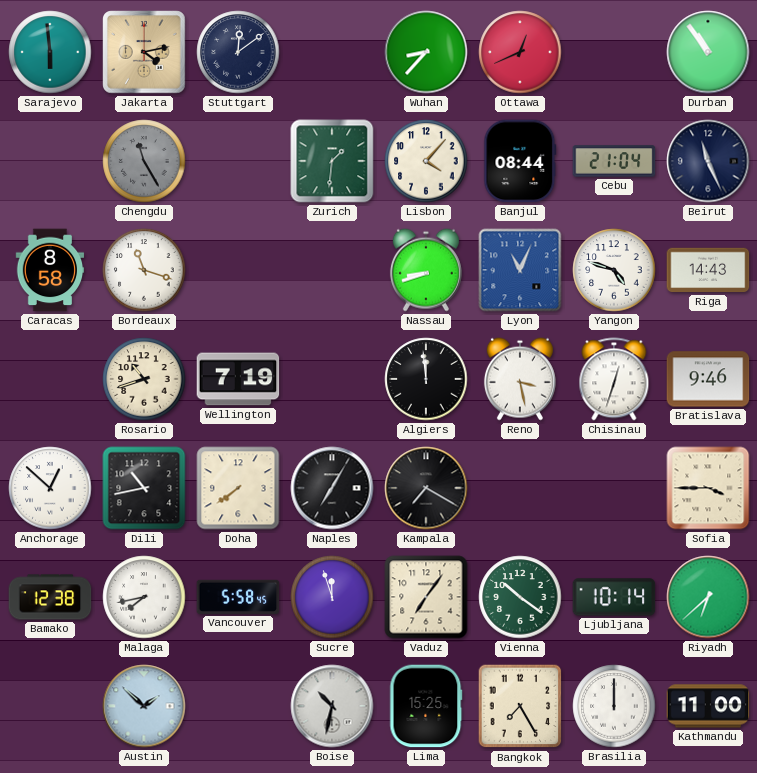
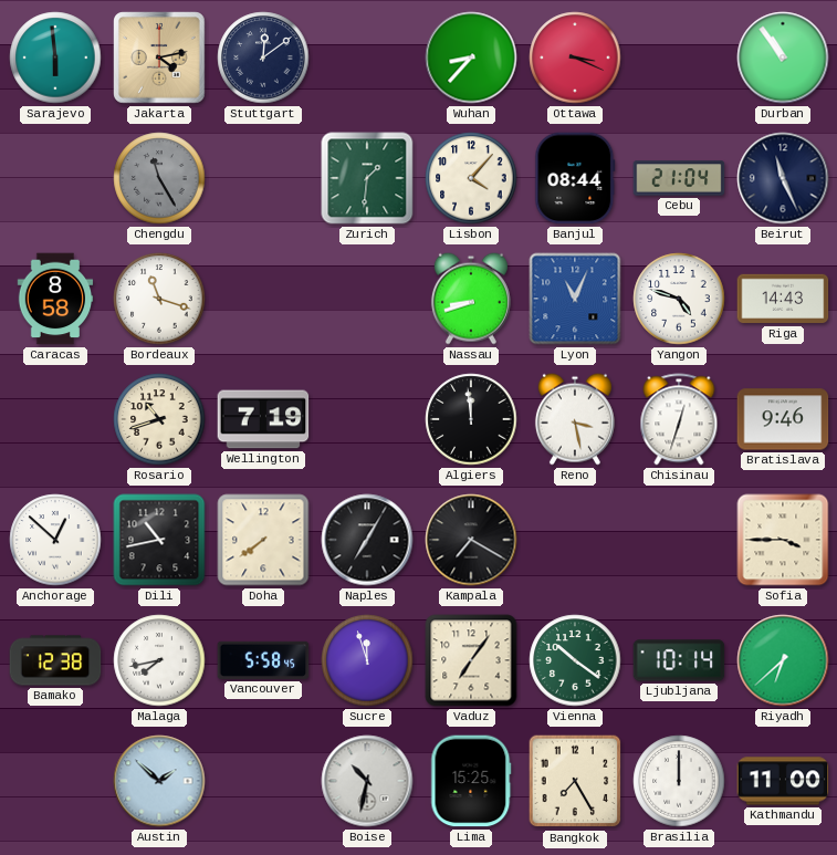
Ottawa: 12:41 -> 3:19
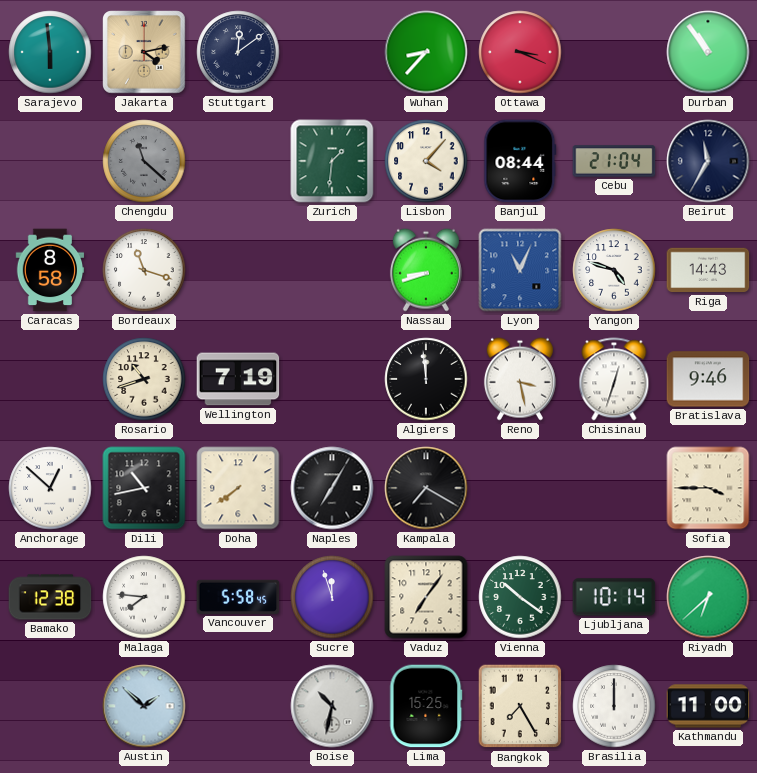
Chengdu: 11:25 -> 11:22
Beirut: 11:26 -> 11:35
Malaga: 7:43 -> 7:46
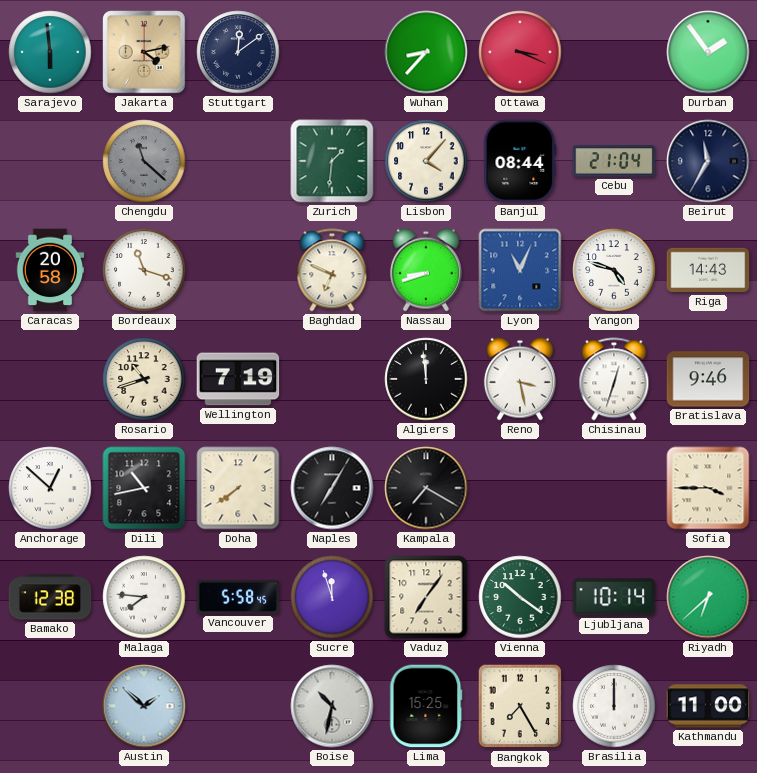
Durban: 10:54 -> 1:54
Caracas: 8:58 -> 20:58
Baghdad: none -> 6:49
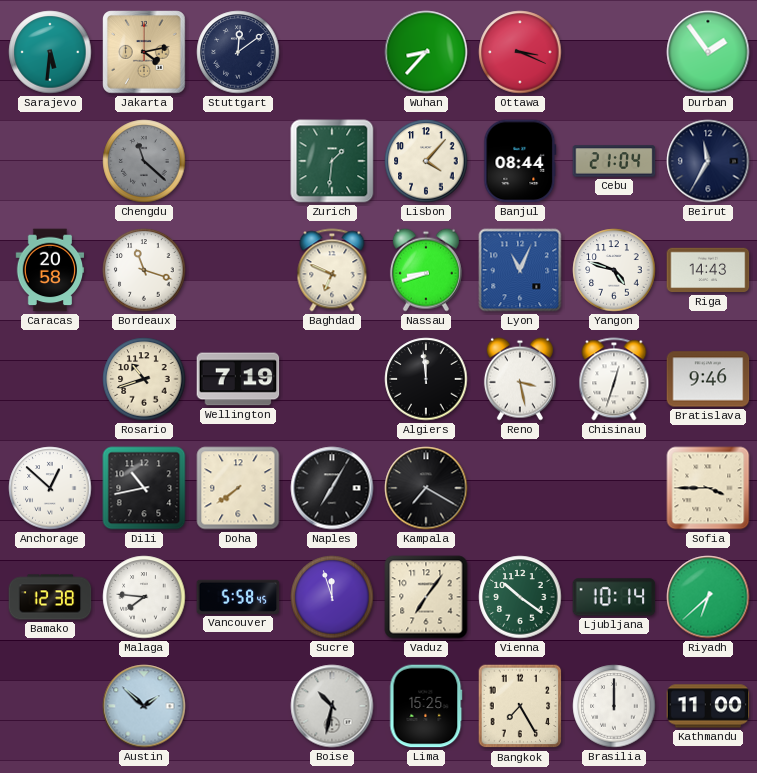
Sarajevo: 5:59 -> 5:31
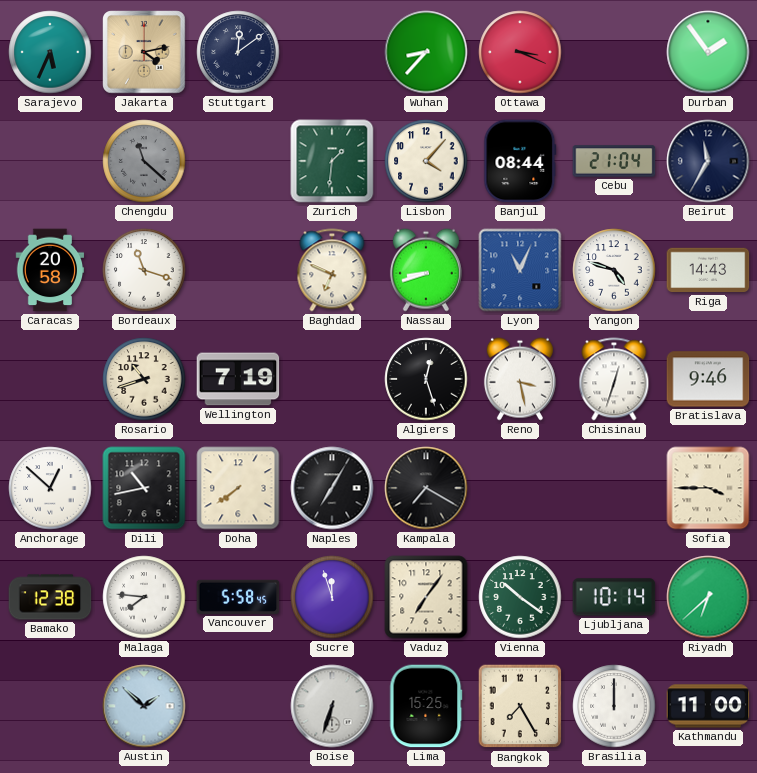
Sarajevo: 5:31 -> 5:34
Algiers: 11:59 -> 12:27
Boise: 10:32 -> 6:33
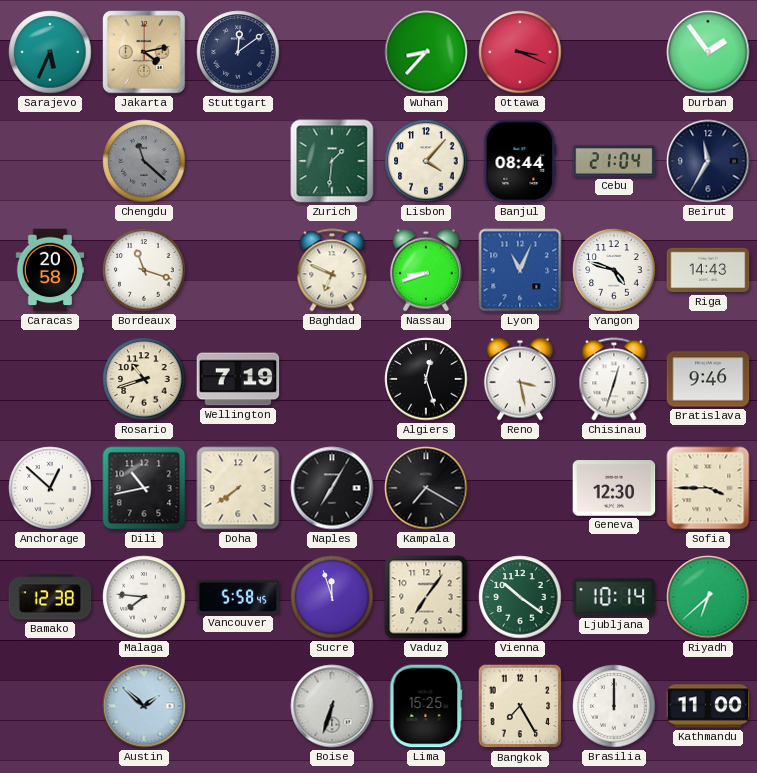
Geneva: none -> 12:30
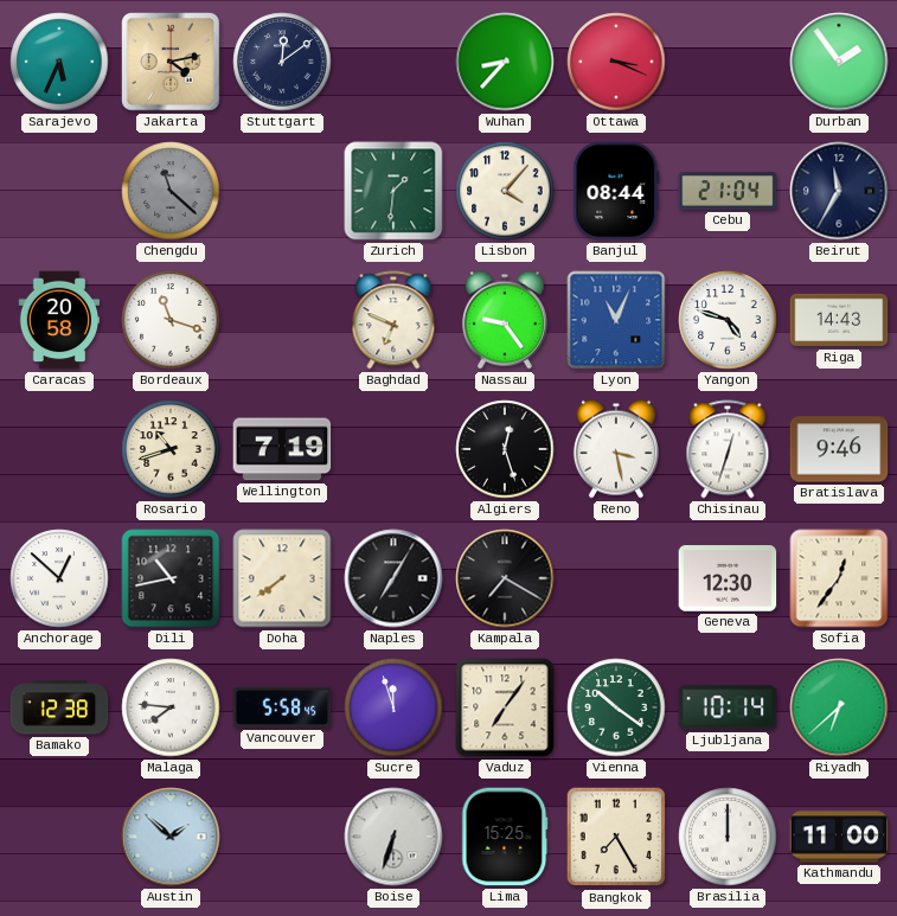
Nassau: 8:42 -> 9:24
Sofia: 3:45 -> 12:36
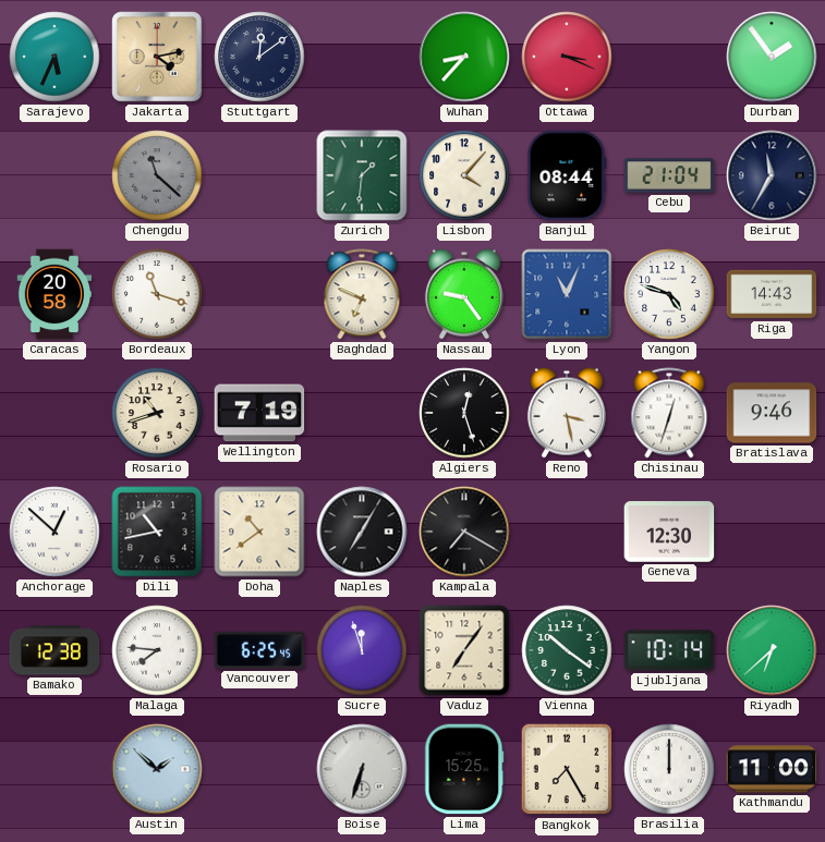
Doha: 7:39 -> 10:39
Sofia: 12:36 -> none
Vancouver: 5:58 -> 6:25
